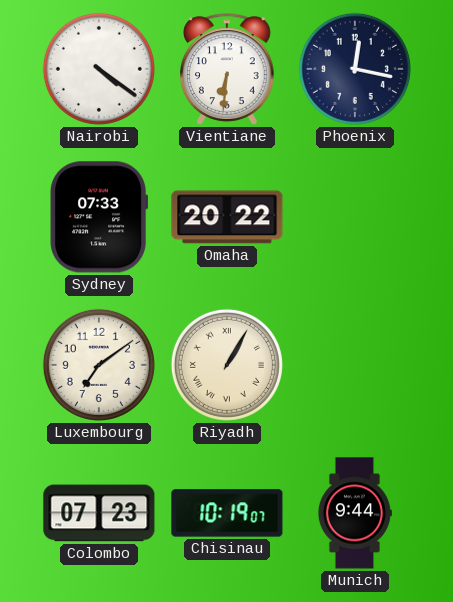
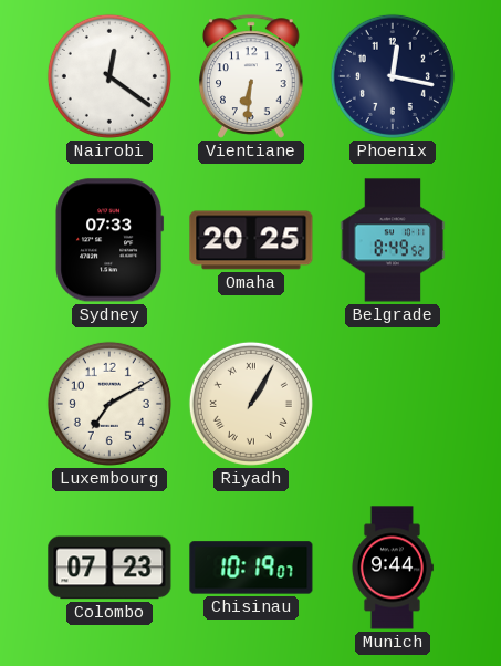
Nairobi: 4:21 -> 12:21
Omaha: 20:22 -> 20:25
Belgrade: none -> 8:49
Luxembourg: 7:09 -> 7:10
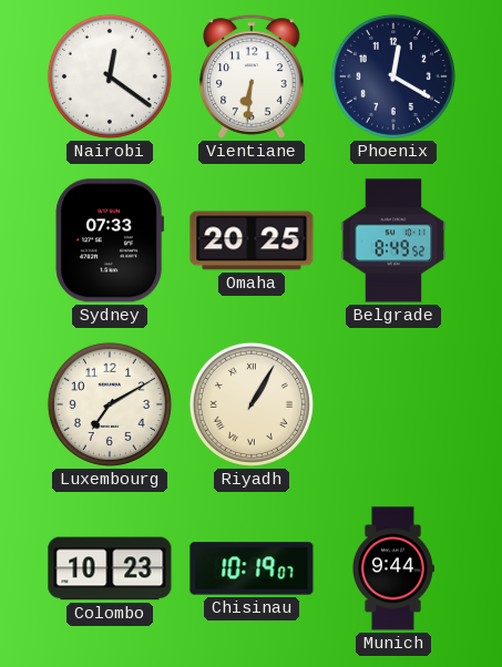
Phoenix: 12:17 -> 12:20
Colombo: 07:23 -> 10:23
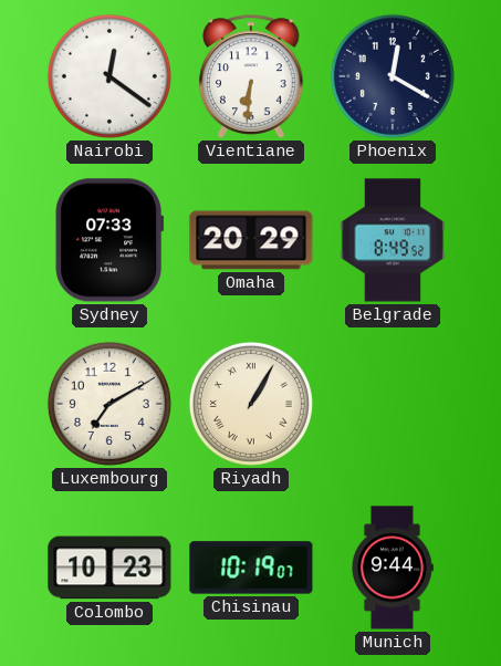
Omaha: 20:25 -> 20:29
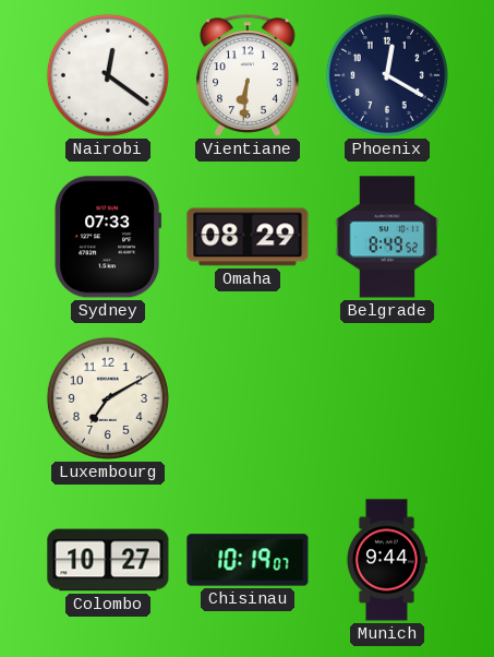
Omaha: 20:29 -> 08:29
Riyadh: 1:05 -> none
Colombo: 10:23 -> 10:27
